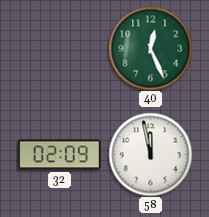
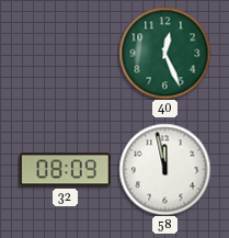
32: 02:09 -> 08:09
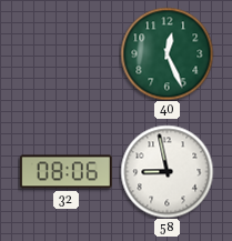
32: 08:09 -> 08:06
58: 11:58 -> 8:58
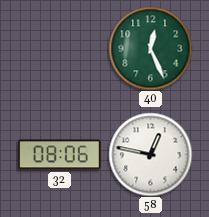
58: 8:58 -> 12:47
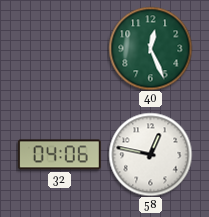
32: 08:06 -> 04:06
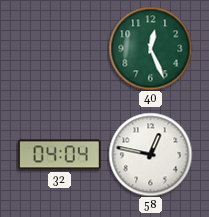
32: 04:06 -> 04:04
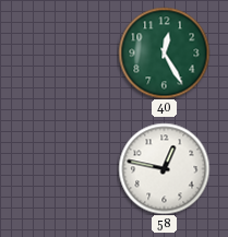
40: 12:26 -> 12:25
32: 04:04 -> none
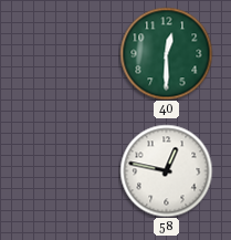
40: 12:25 -> 12:30
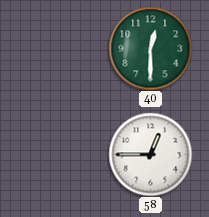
58: 12:47 -> 12:45
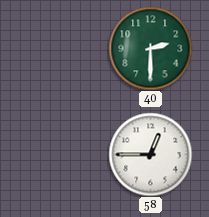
40: 12:30 -> 2:30
